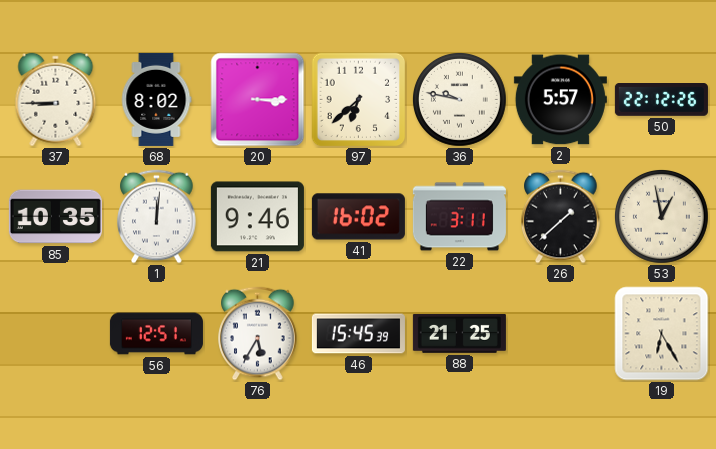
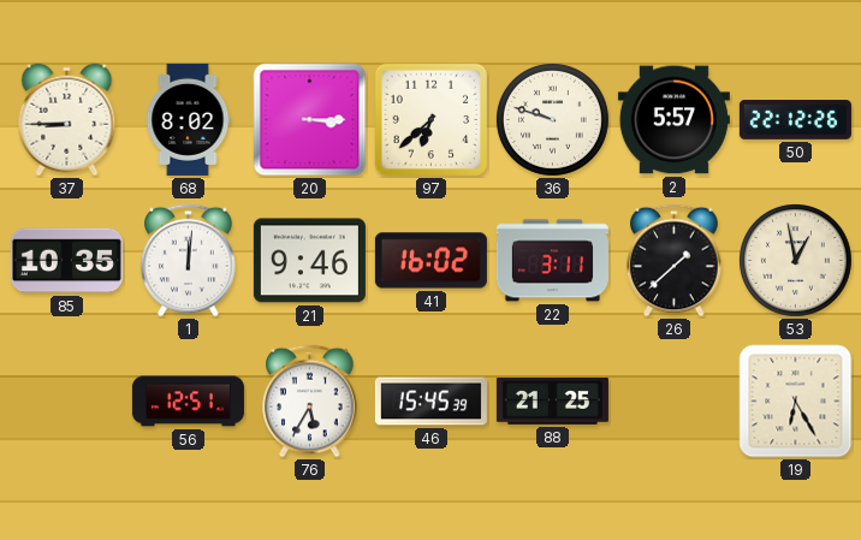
36: 9:47 -> 9:48
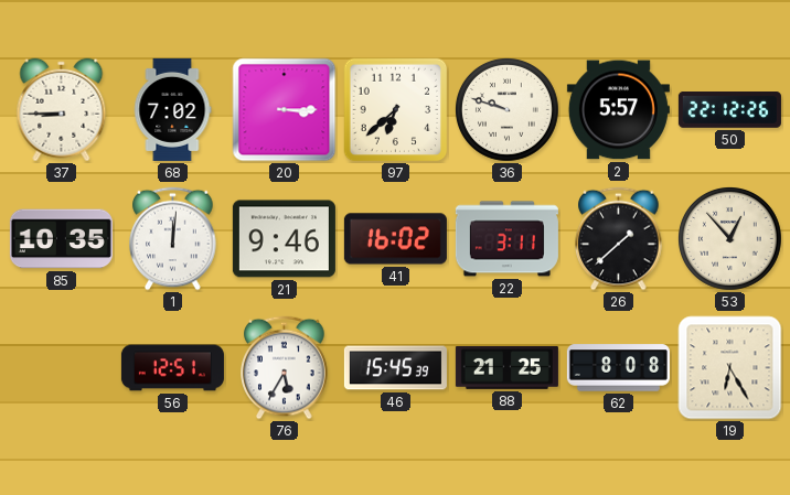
68: 8:02 -> 7:02
53: 12:58 -> 12:53
62: none -> 8:08
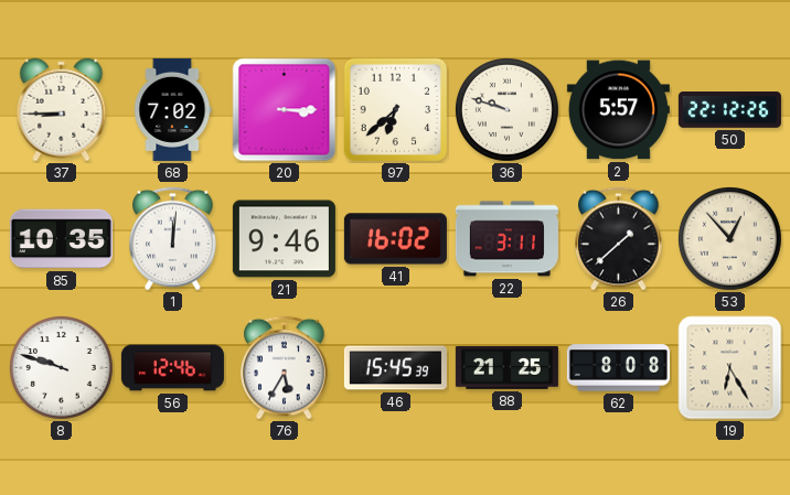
8: none -> 9:48
56: 12:51 -> 12:46
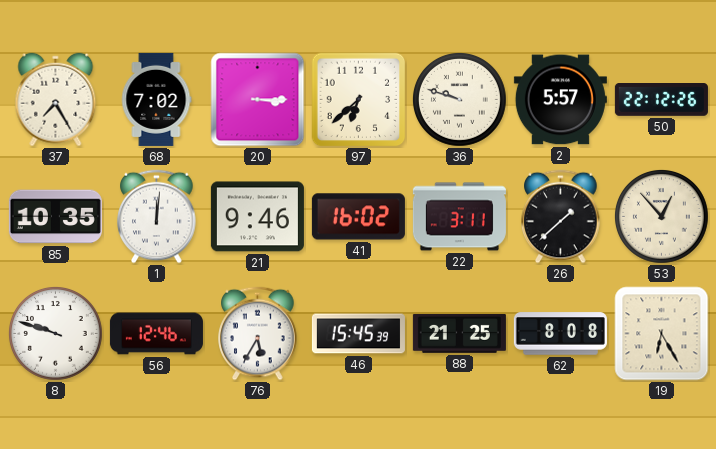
37: 8:45 -> 7:25
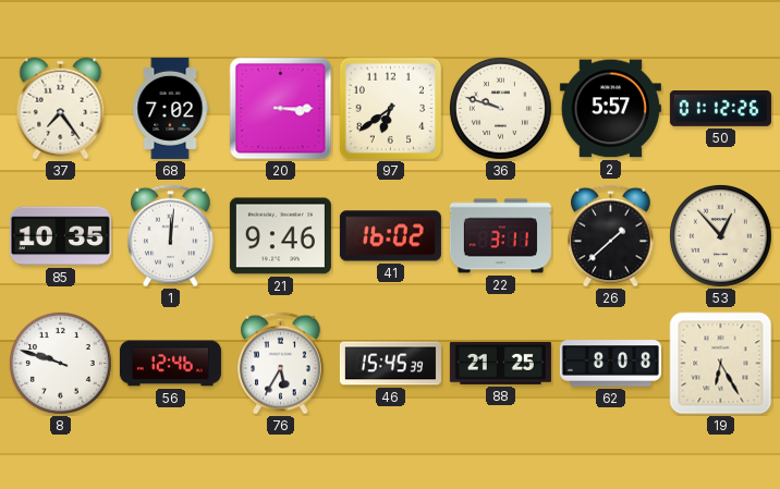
37: 7:25 -> 7:24
97: 6:38 -> 6:39
50: 22:12 -> 01:12
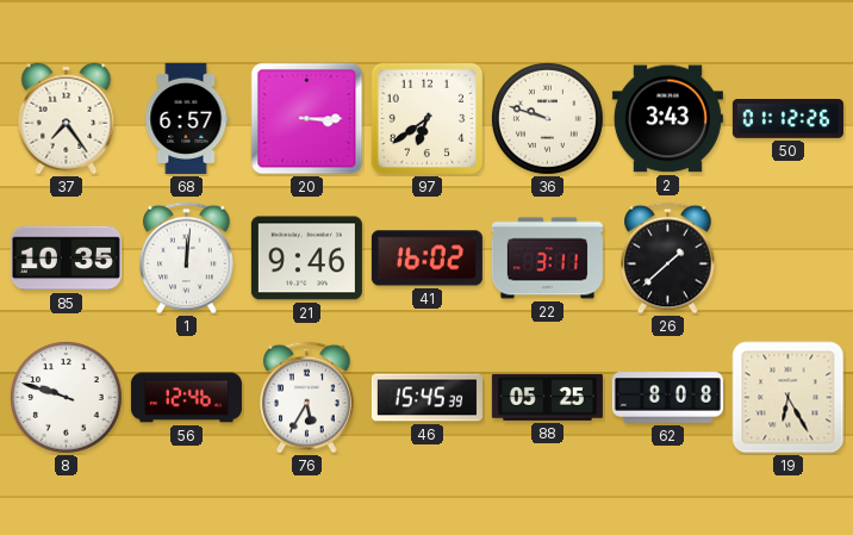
68: 7:02 -> 6:57
2: 5:57 -> 3:43
53: 12:53 -> none
88: 21:25 -> 05:25
